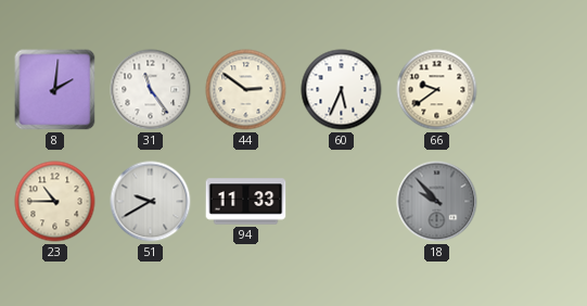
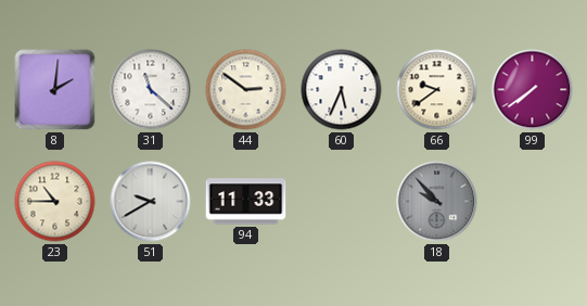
31: 11:24 -> 11:22
99: none -> 7:39
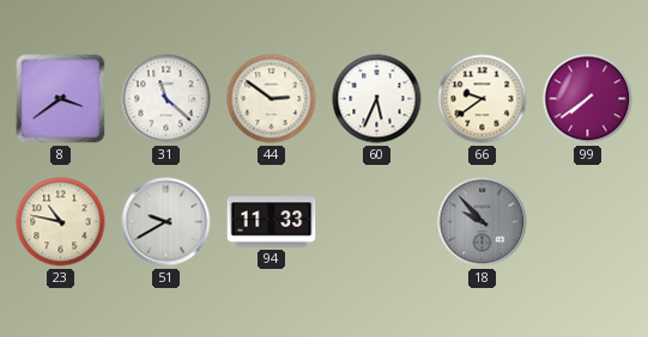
8: 2:01 -> 3:39
23: 10:45 -> 10:47
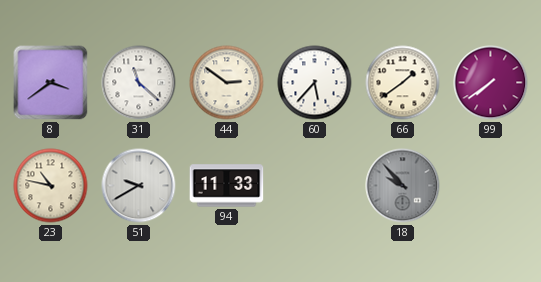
60: 5:34 -> 5:37
66: 9:39 -> 1:39
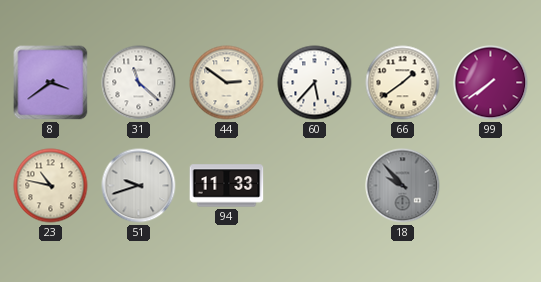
51: 9:40 -> 9:42
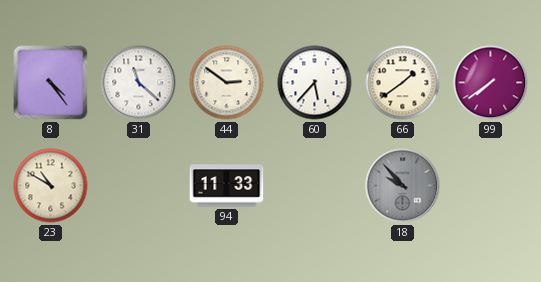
8: 3:39 -> 4:24
23: 10:47 -> 10:50
51: 9:42 -> none
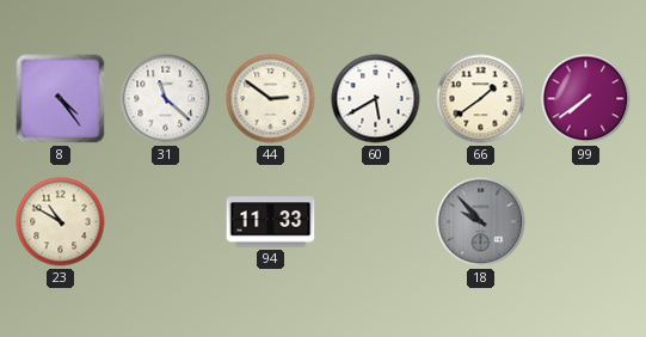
60: 5:37 -> 5:40
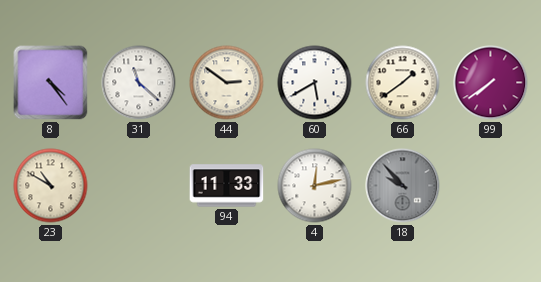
4: none -> 12:13
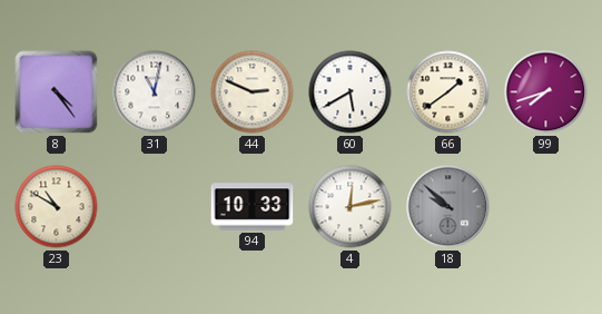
31: 11:22 -> 11:02
44: 2:51 -> 2:49
99: 7:39 -> 7:42
94: 11:33 -> 10:33
18: 9:53 -> 9:52
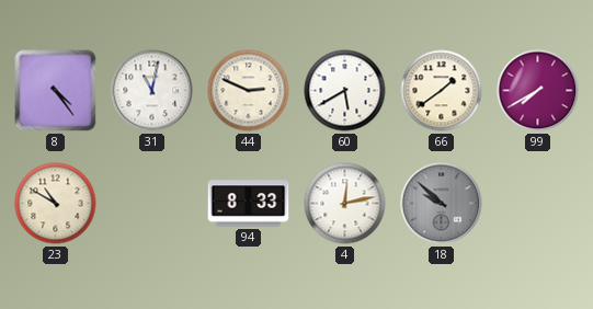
99: 7:42 -> 7:40
94: 10:33 -> 8:33
